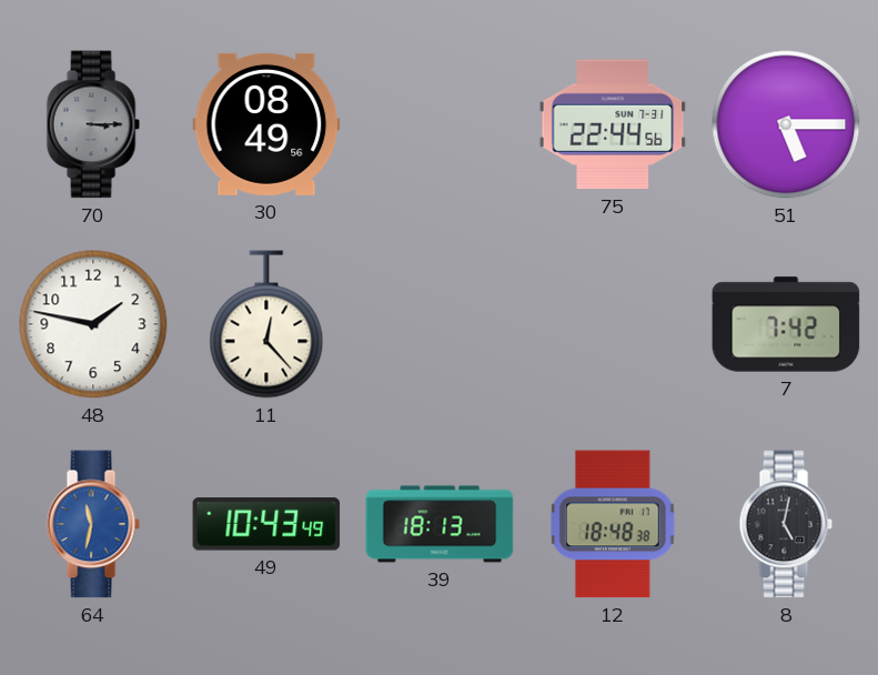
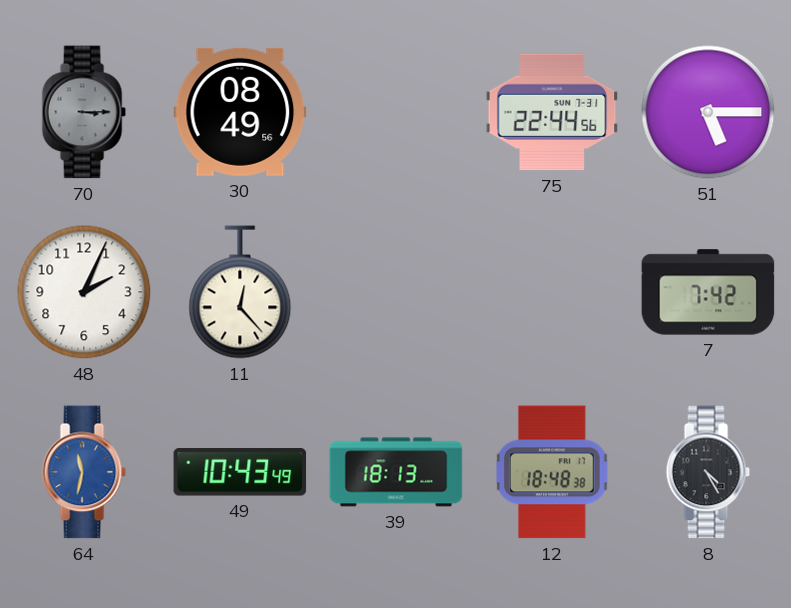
48: 1:47 -> 2:04
8: 5:02 -> 4:25
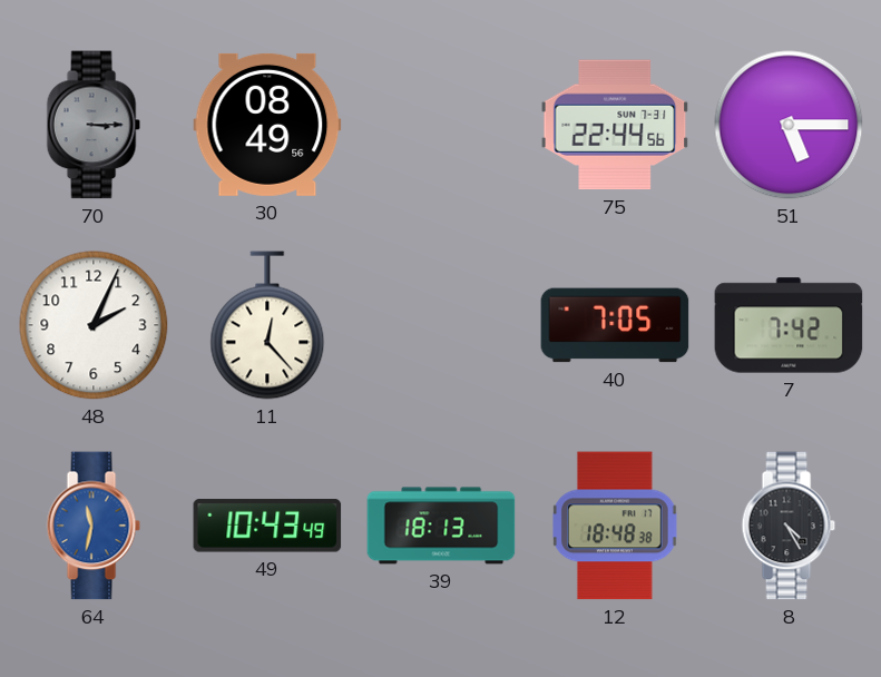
40: none -> 7:05
